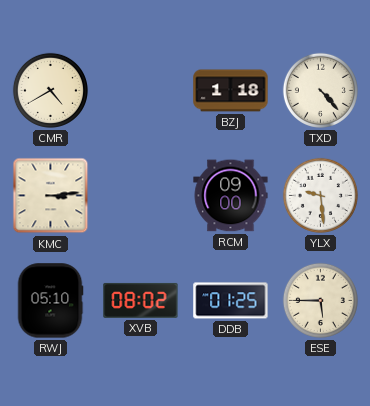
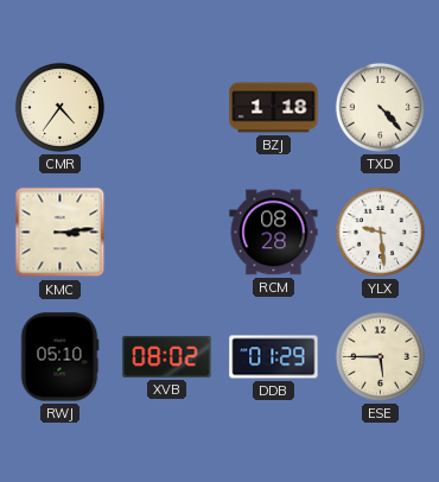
CMR: 4:40 -> 4:36
RCM: 09:00 -> 08:28
DDB: 01:25 -> 01:29
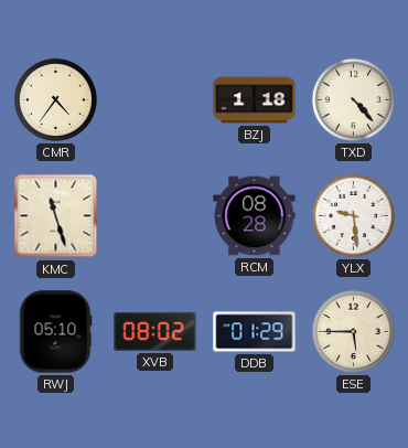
KMC: 3:14 -> 11:27
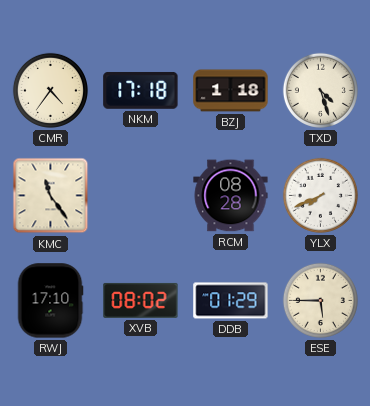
NKM: none -> 17:18
TXD: 4:23 -> 4:27
KMC: 11:27 -> 11:24
YLX: 9:29 -> 7:41
RWJ: 05:10 -> 17:10
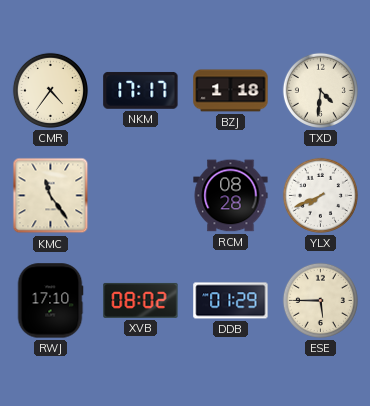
NKM: 17:18 -> 17:17
TXD: 4:27 -> 4:31
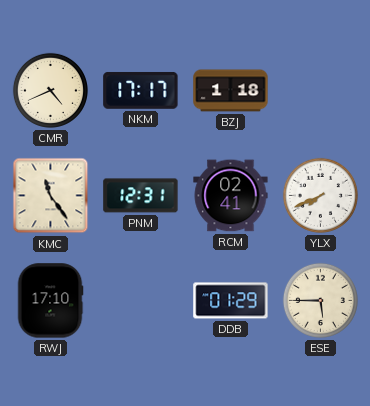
CMR: 4:36 -> 4:41
TXD: 4:31 -> none
PNM: none -> 12:31
RCM: 08:28 -> 02:41
XVB: 08:02 -> none
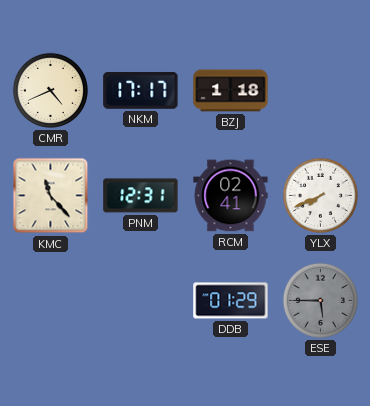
KMC: 11:24 -> 11:23
RWJ: 17:10 -> none
ESE dial: cream -> grey
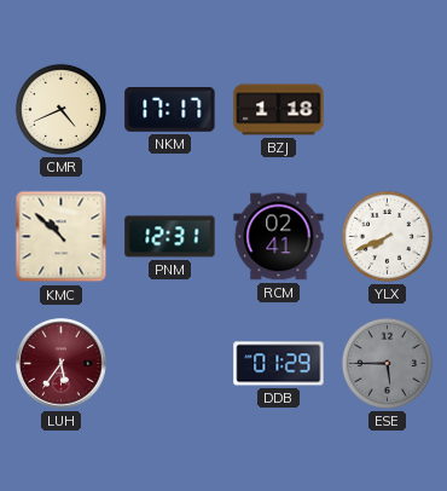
KMC: 11:23 -> 10:52
LUH: none -> 5:36
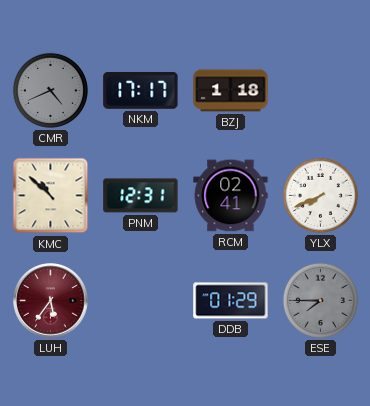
CMR dial: cream -> grey
ESE: 5:45 -> 7:45
